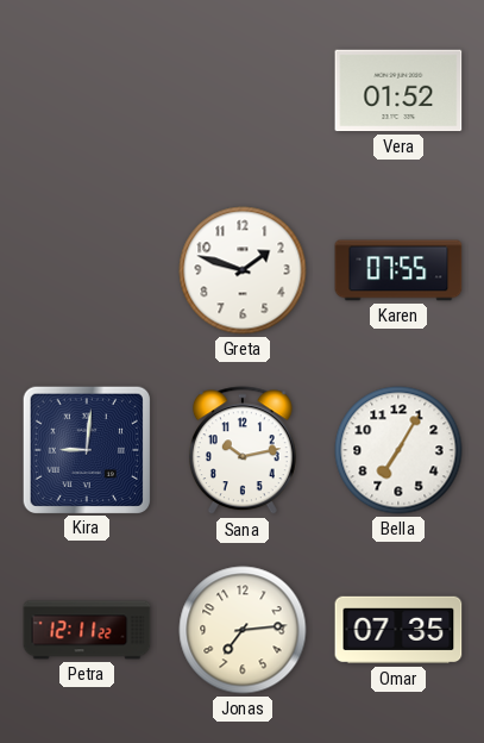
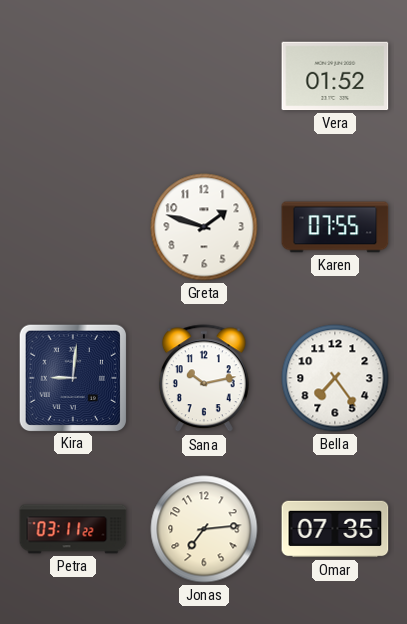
Bella: 7:05 -> 7:24
Petra: 12:11 -> 03:11
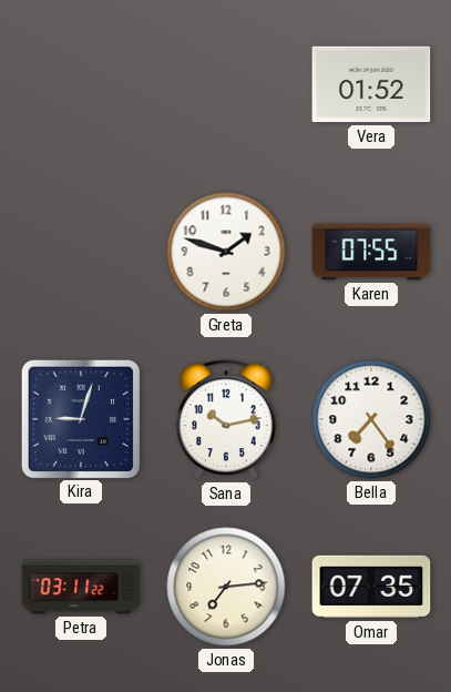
Kira: 9:01 -> 9:03
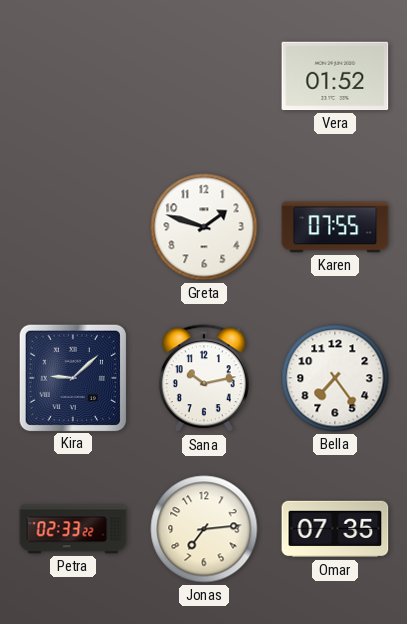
Kira: 9:03 -> 9:08
Petra: 03:11 -> 02:33
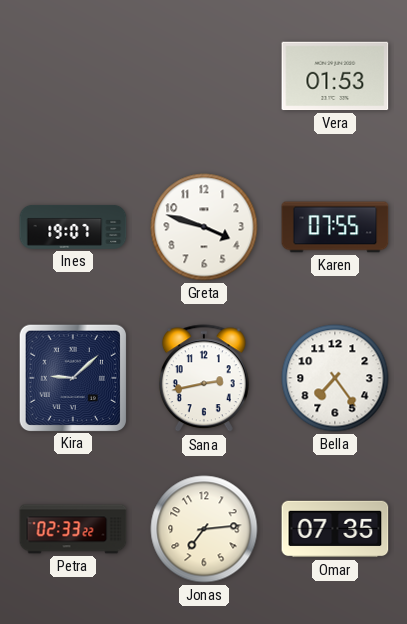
Vera: 01:52 -> 01:53
Ines: none -> 19:07
Greta: 1:48 -> 3:48
Sana: 10:13 -> 2:43
